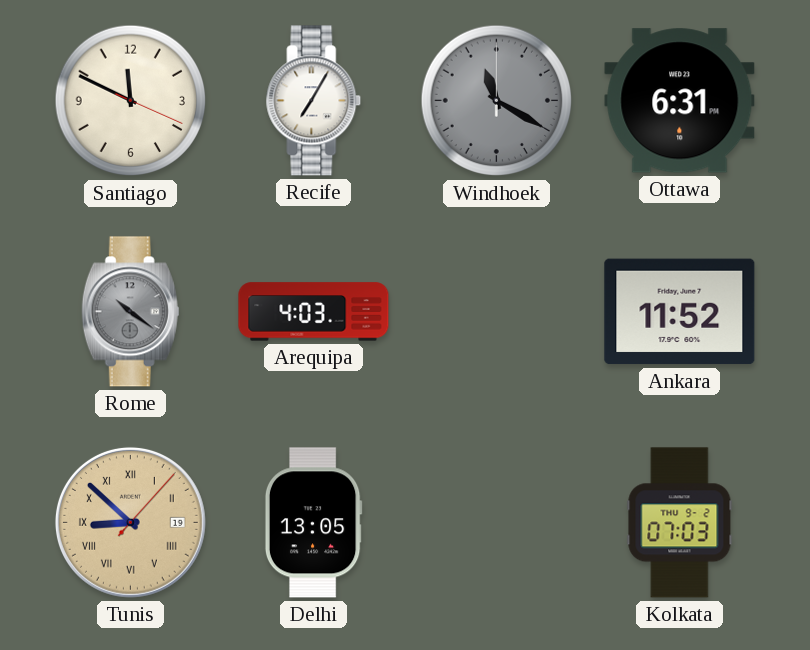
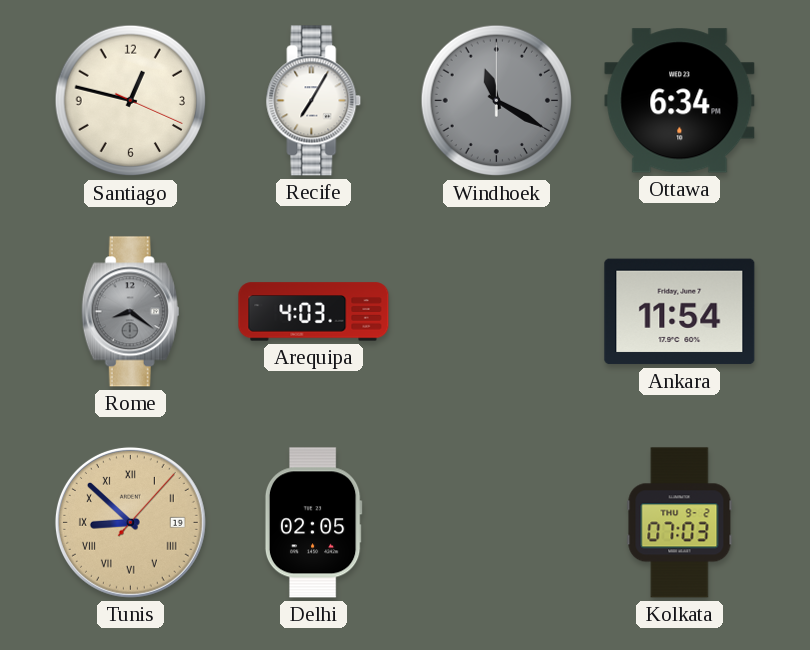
Santiago: 11:49 -> 12:47
Ottawa: 6:31 -> 6:34
Rome: 10:21 -> 8:21
Ankara: 11:52 -> 11:54
Delhi: 13:05 -> 02:05
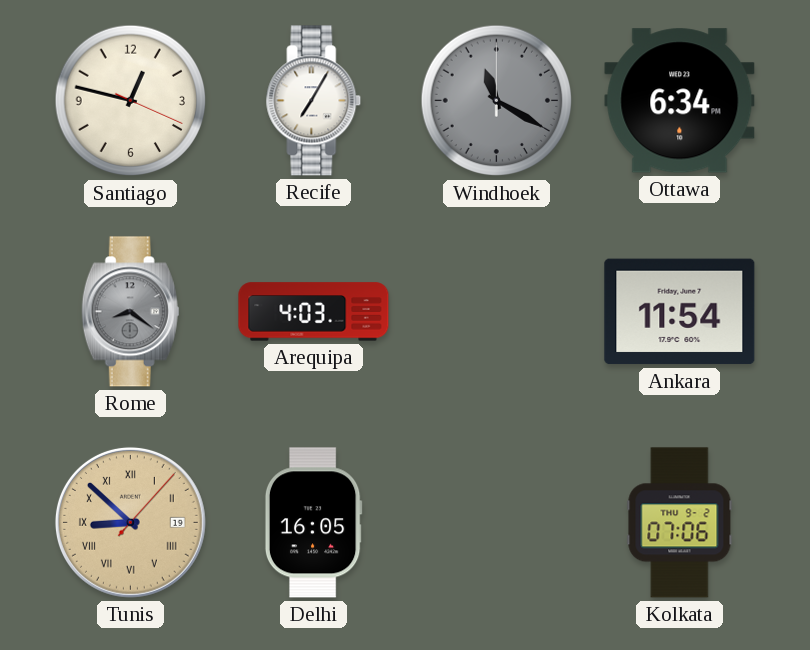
Delhi: 02:05 -> 16:05
Kolkata: 07:03 -> 07:06
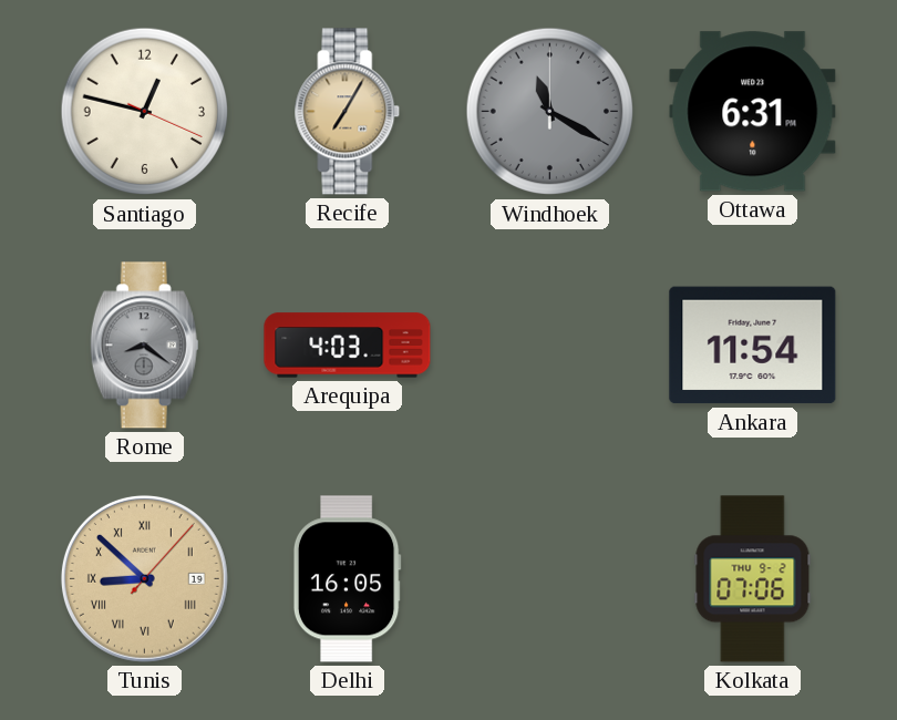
Recife dial: white -> champagne
Ottawa: 6:34 -> 6:31
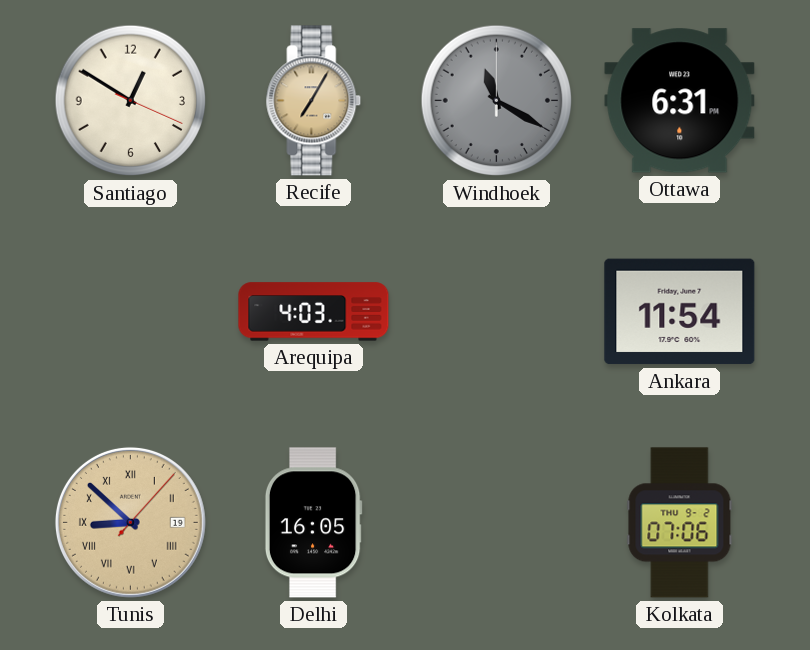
Santiago: 12:47 -> 12:50
Rome: 8:21 -> none
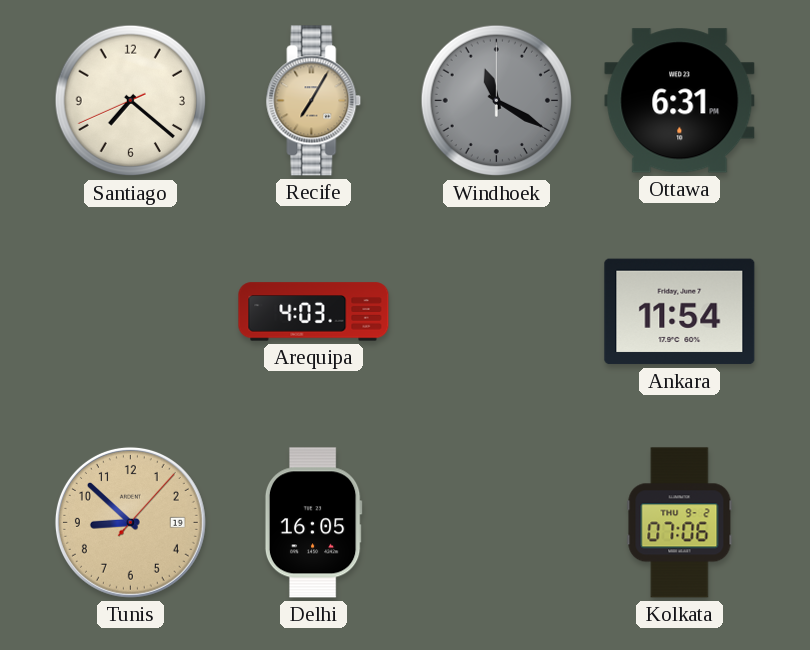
Santiago: 12:50 -> 7:21
Tunis numerals: Roman -> Arabic
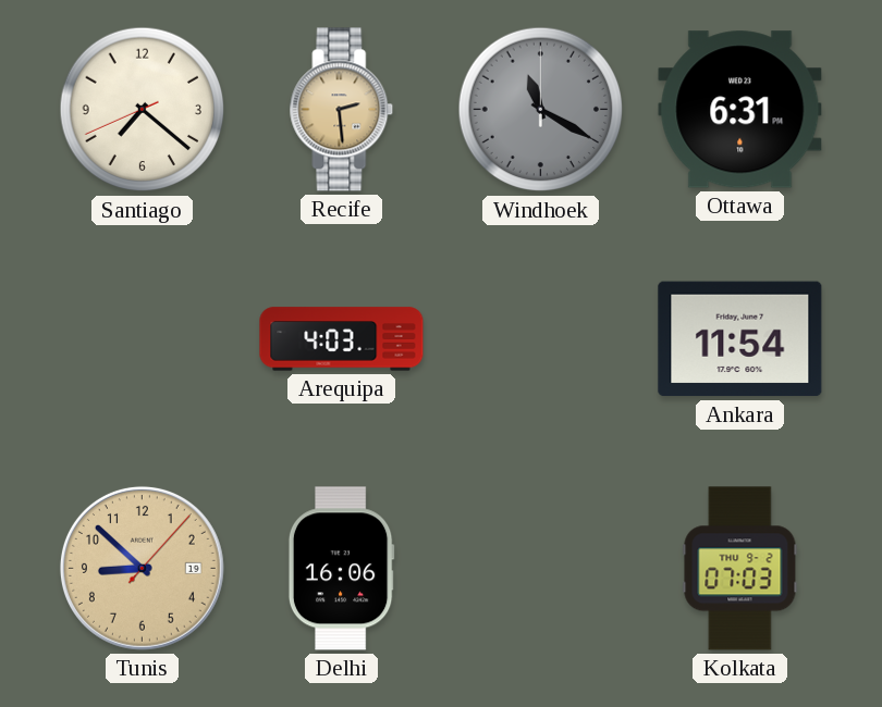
Recife: 7:05 -> 2:29
Delhi: 16:05 -> 16:06
Kolkata: 07:06 -> 07:03
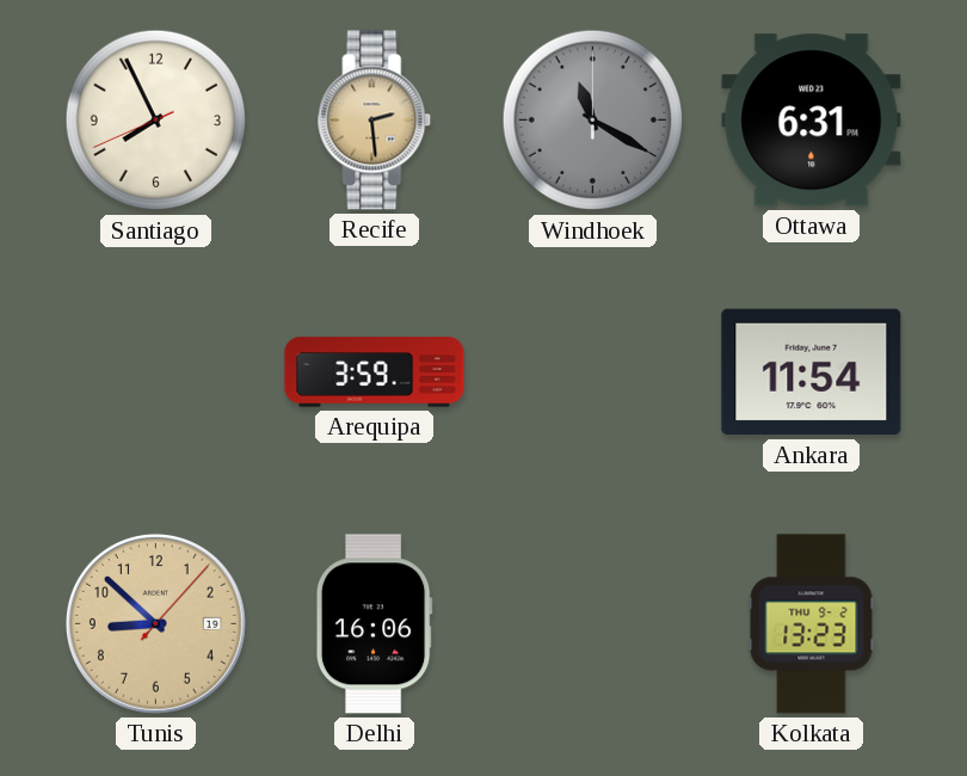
Santiago: 7:21 -> 7:55
Arequipa: 4:03 -> 3:59
Kolkata: 07:03 -> 13:23
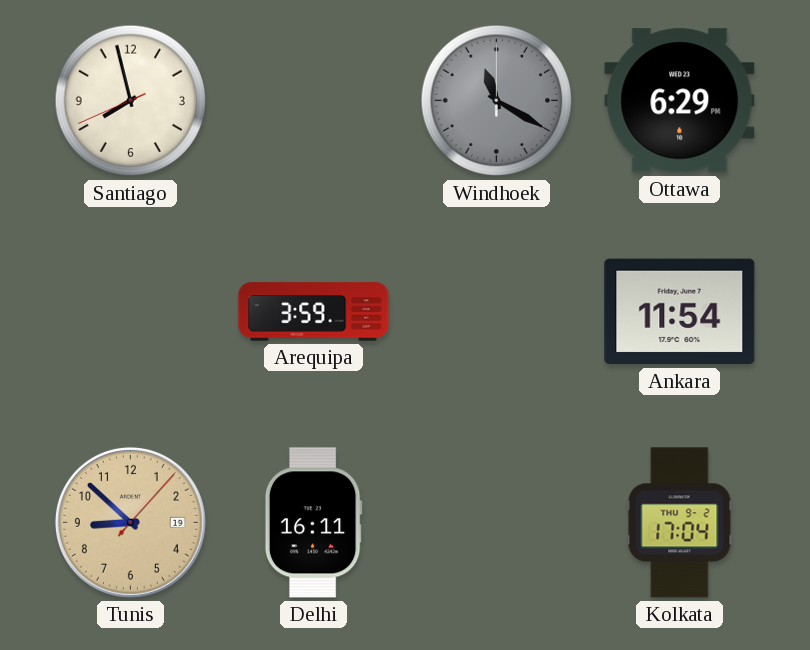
Santiago: 7:55 -> 7:57
Recife: 2:29 -> none
Ottawa: 6:31 -> 6:29
Delhi: 16:06 -> 16:11
Kolkata: 13:23 -> 17:04
